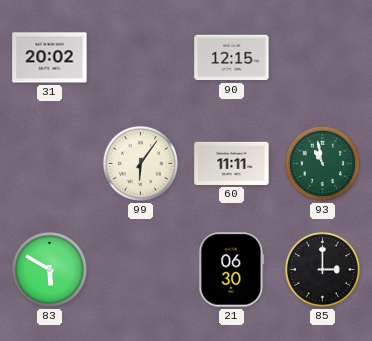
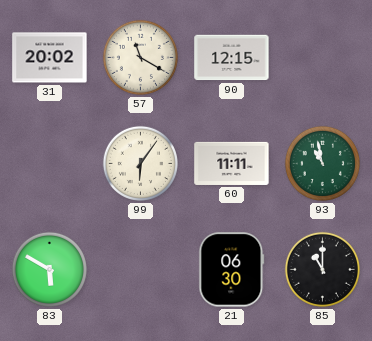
57: none -> 11:20
85: 3:00 -> 11:00
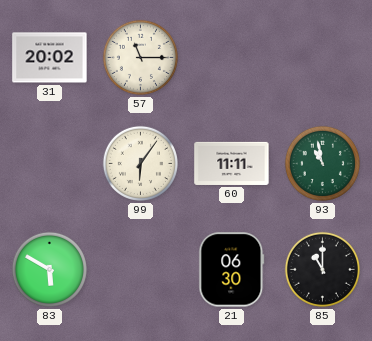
57: 11:20 -> 11:15
90: 12:15 -> none
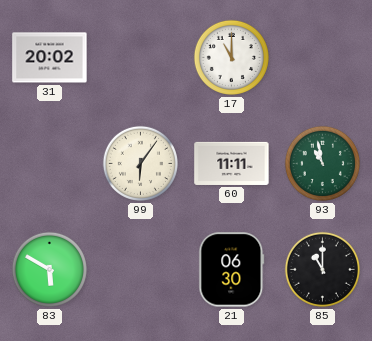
57: 11:15 -> none
17: none -> 11:00
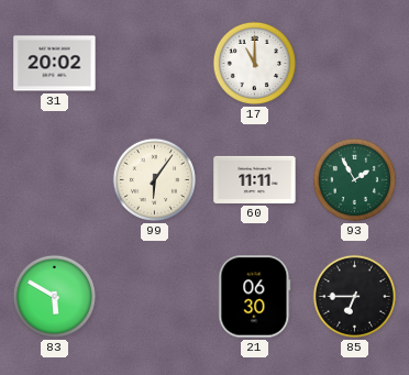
93: 10:58 -> 1:55
85: 11:00 -> 6:45
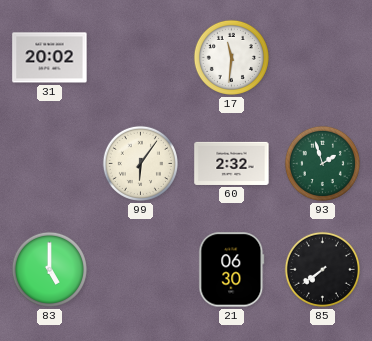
17: 11:00 -> 11:31
60: 11:11 -> 2:32
93: 1:55 -> 1:57
83: 5:50 -> 5:00
85: 6:45 -> 7:39
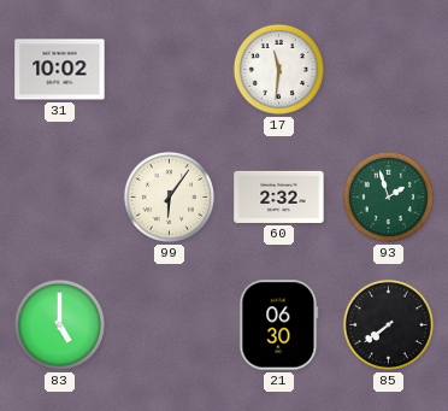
31: 20:02 -> 10:02
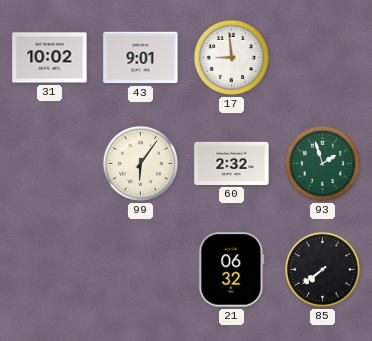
43: none -> 9:01
17: 11:31 -> 8:59
83: 5:00 -> none
21: 06:30 -> 06:32
